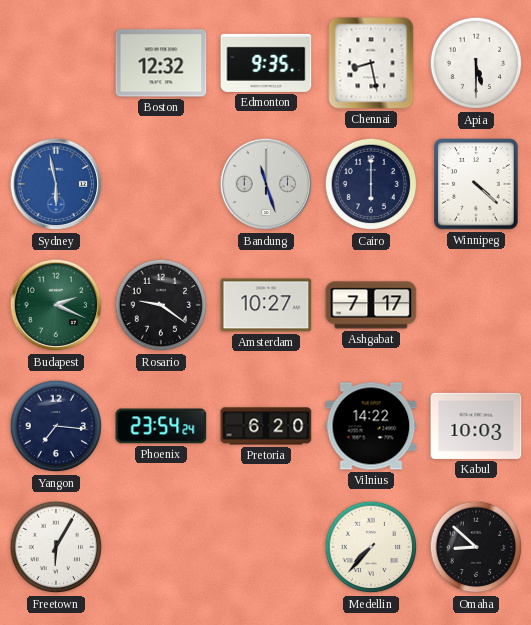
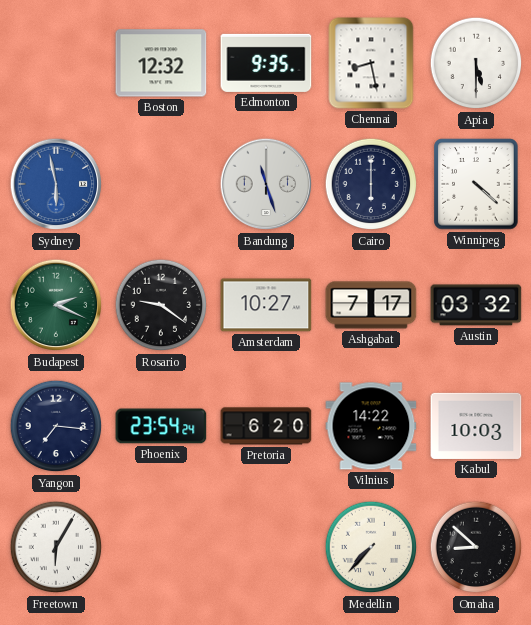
Austin: none -> 03:32
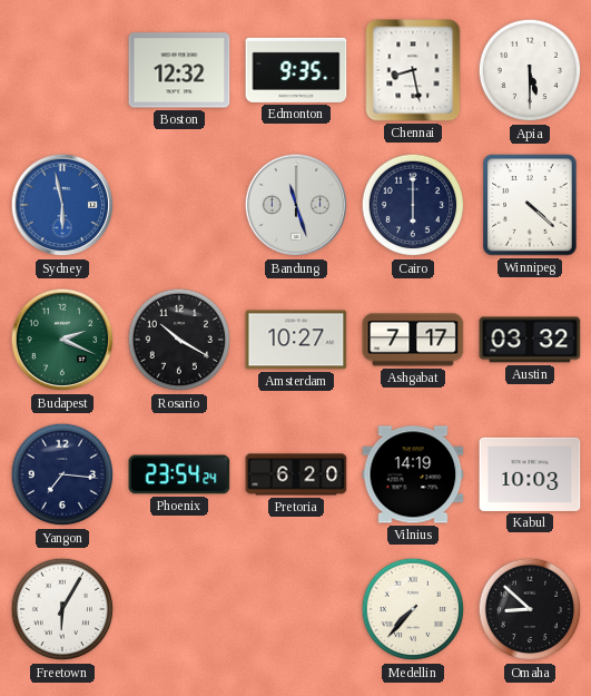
Rosario: 9:21 -> 10:20
Vilnius: 14:22 -> 14:19
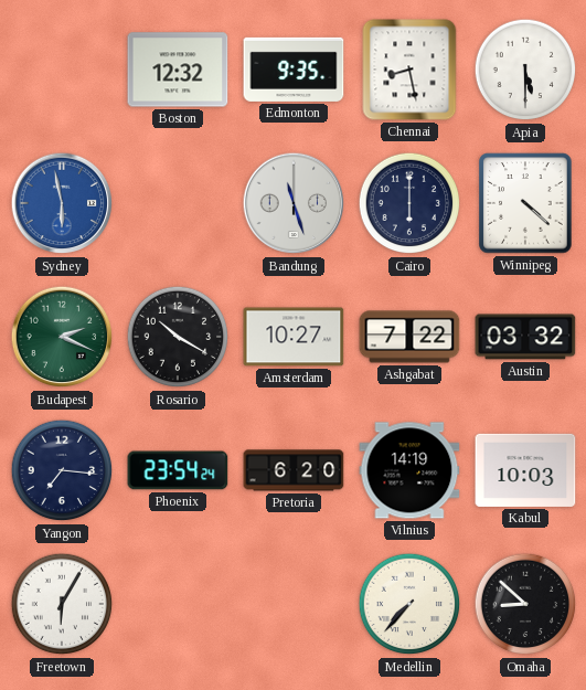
Ashgabat: 7:17 -> 7:22
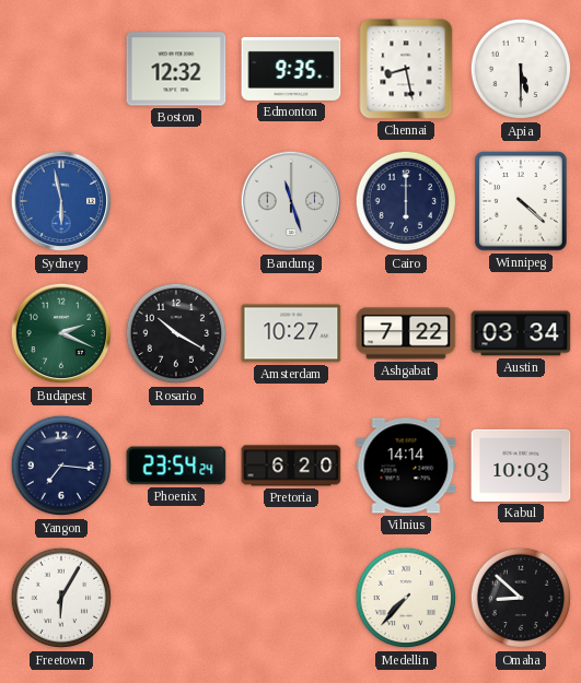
Austin: 03:32 -> 03:34
Vilnius: 14:19 -> 14:14
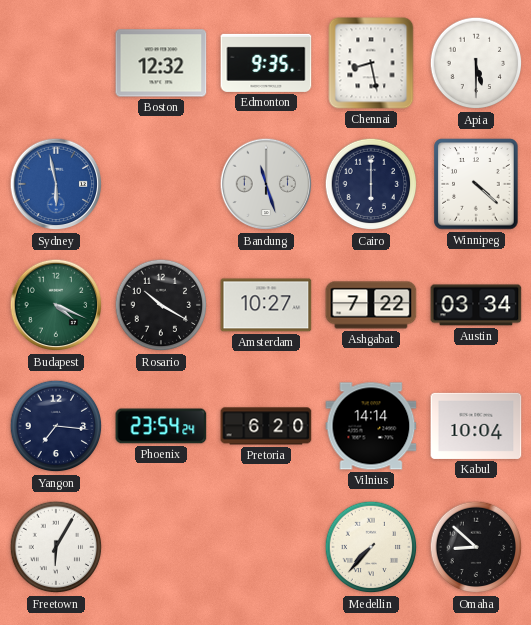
Budapest: 2:19 -> 4:19
Kabul: 10:03 -> 10:04
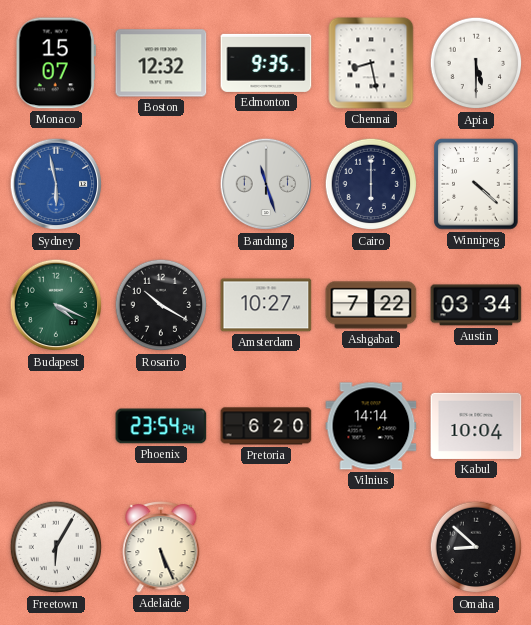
Monaco: none -> 15:07
Yangon: 7:16 -> none
Adelaide: none -> 5:26
Medellin: 7:37 -> none
